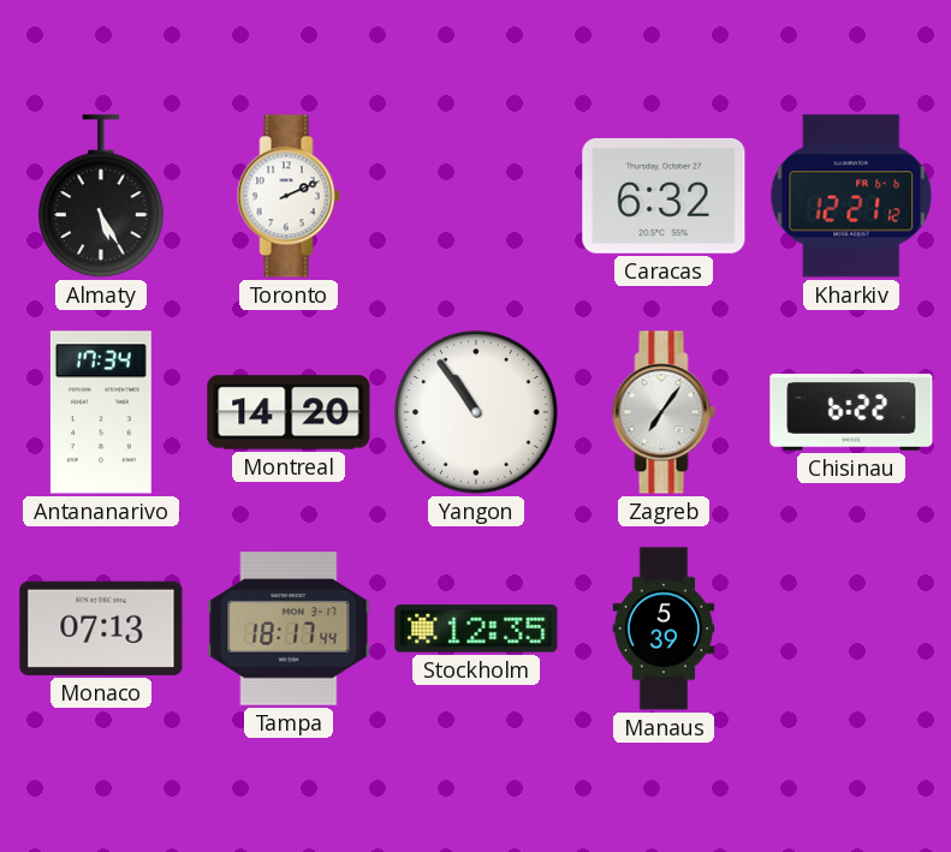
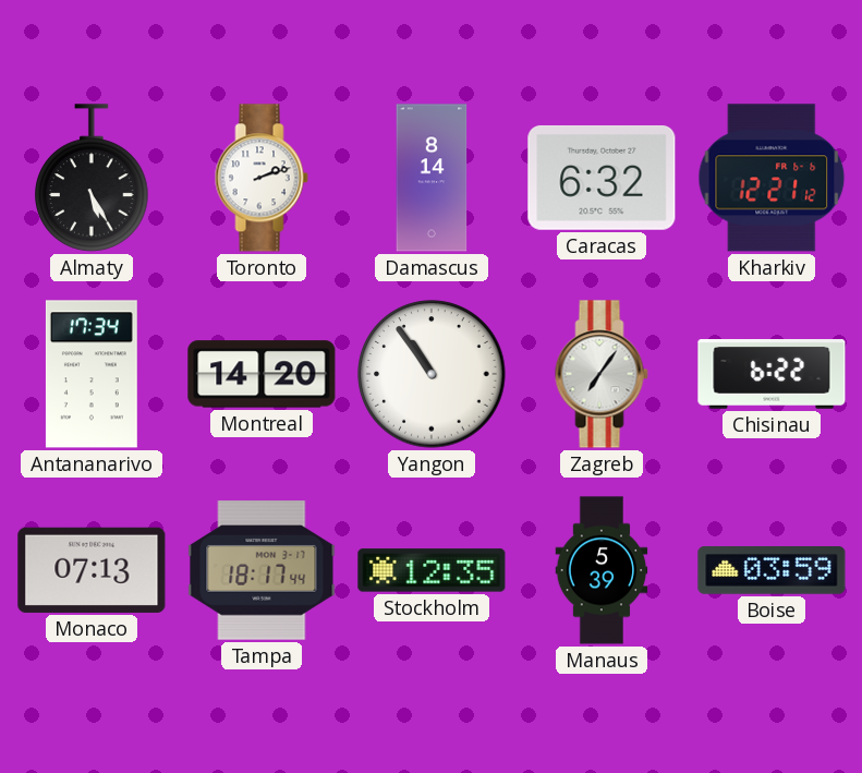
Toronto: 2:11 -> 2:12
Damascus: none -> 8:14
Boise: none -> 03:59
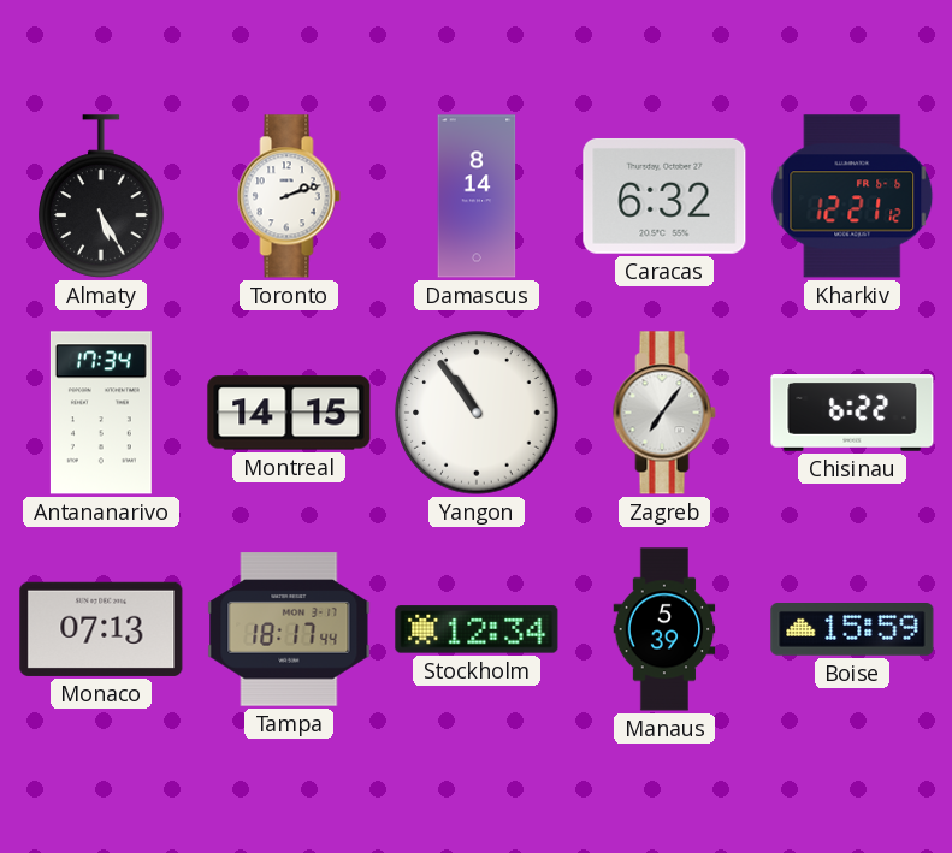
Montreal: 14:20 -> 14:15
Stockholm: 12:35 -> 12:34
Boise: 03:59 -> 15:59
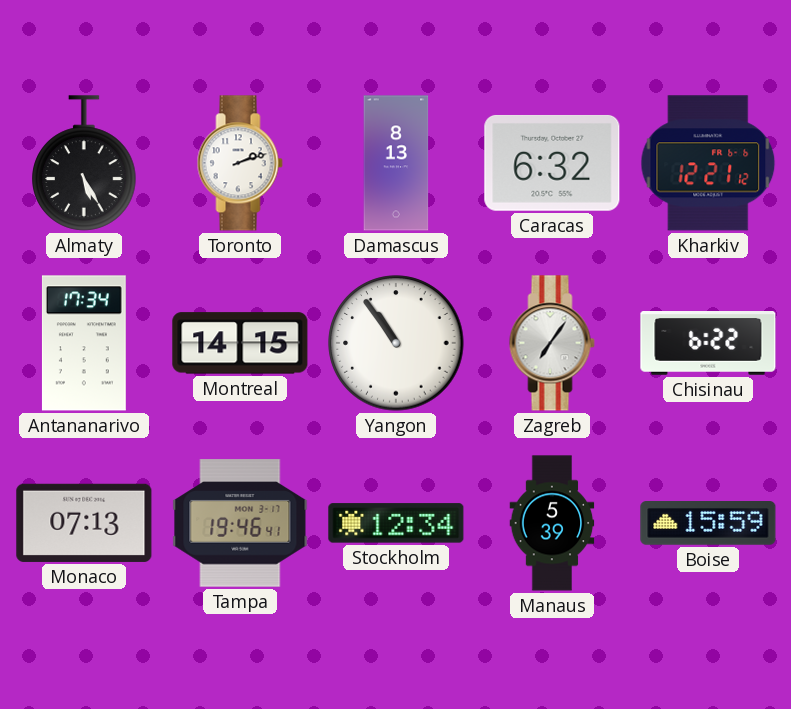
Damascus: 8:14 -> 8:13
Tampa: 18:17 -> 19:46
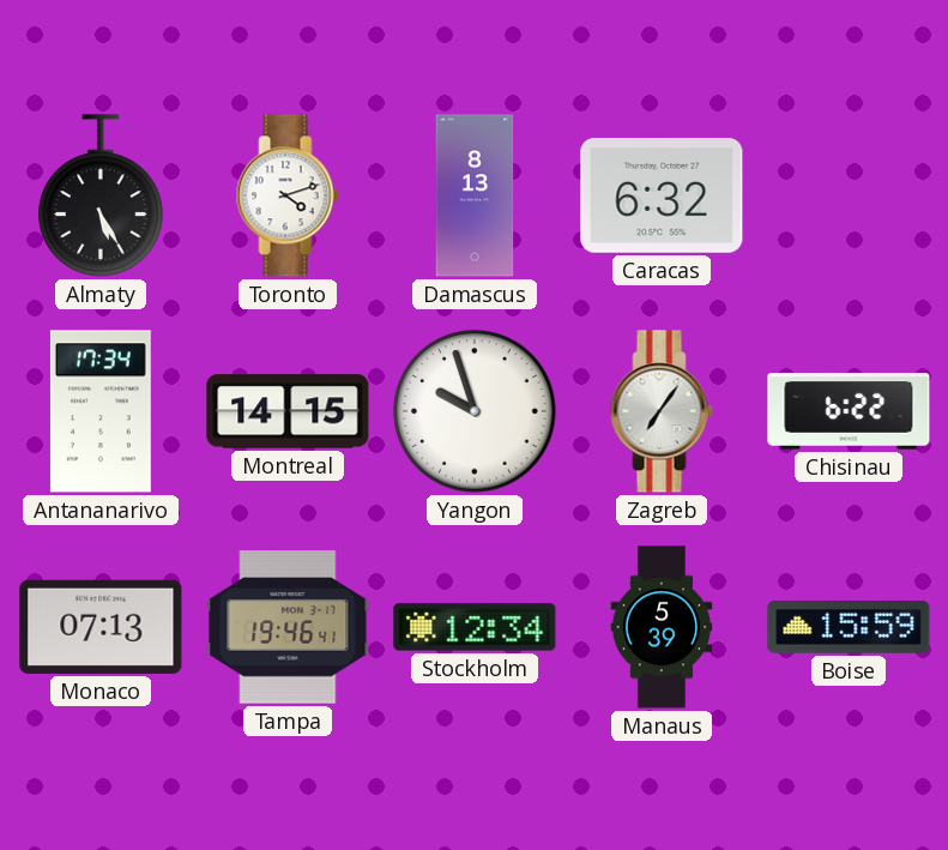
Toronto: 2:12 -> 4:12
Kharkiv: 12:21 -> none
Yangon: 10:54 -> 9:57
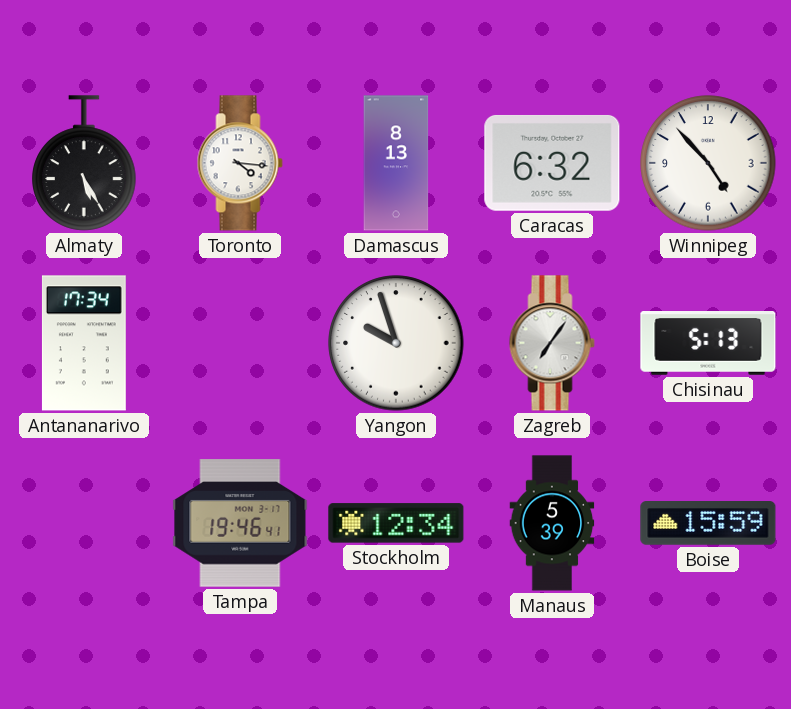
Toronto: 4:12 -> 4:16
Winnipeg: none -> 4:53
Montreal: 14:15 -> none
Chisinau: 6:22 -> 5:13
Monaco: 07:13 -> none
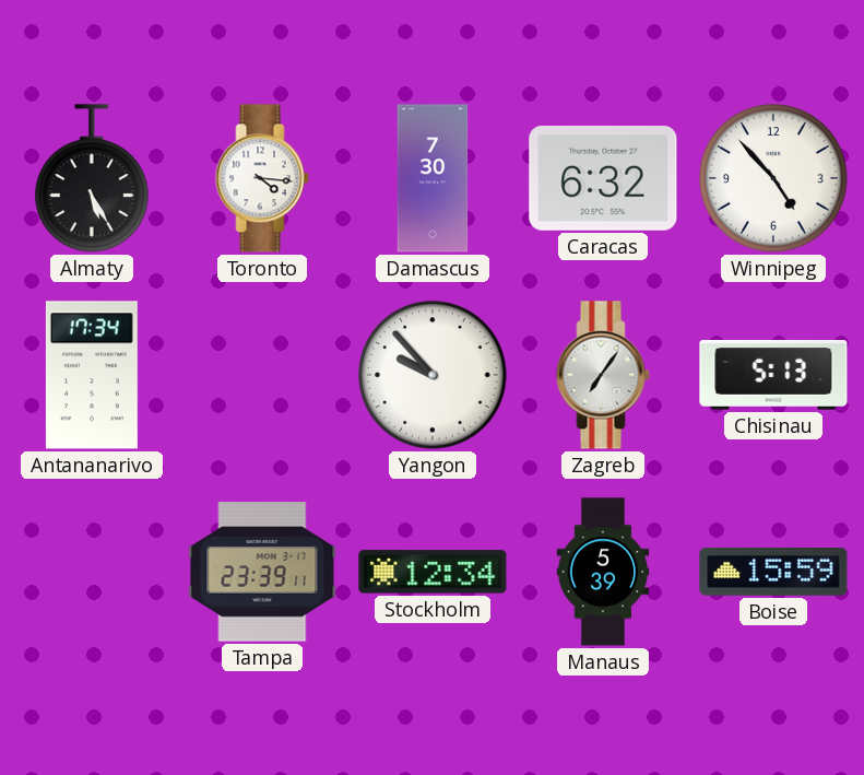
Damascus: 8:13 -> 7:30
Yangon: 9:57 -> 9:53
Tampa: 19:46 -> 23:39
